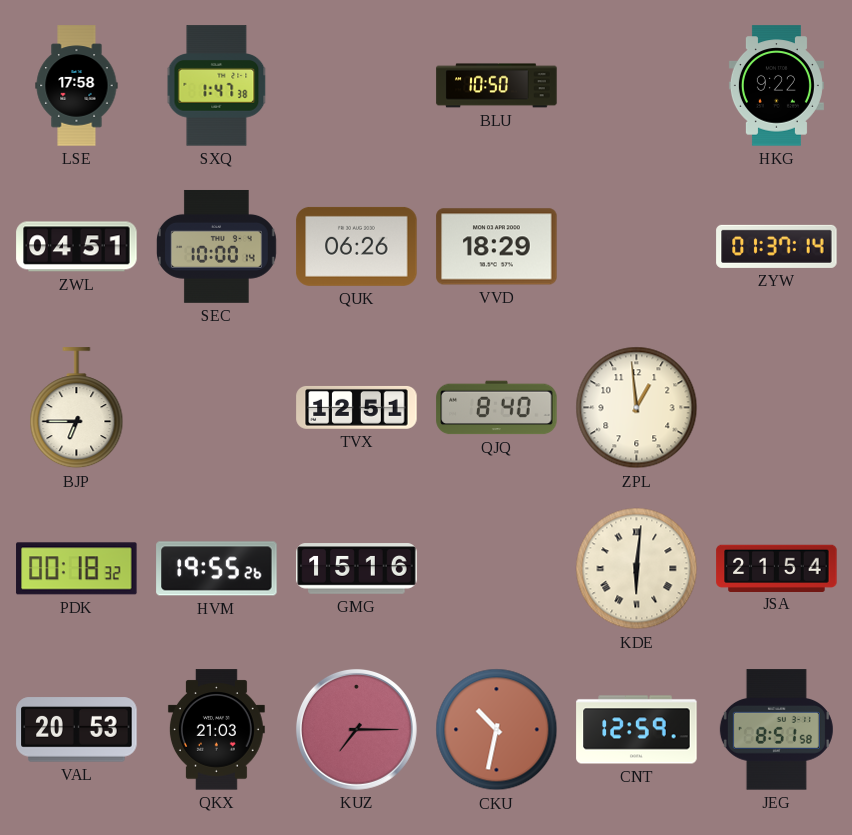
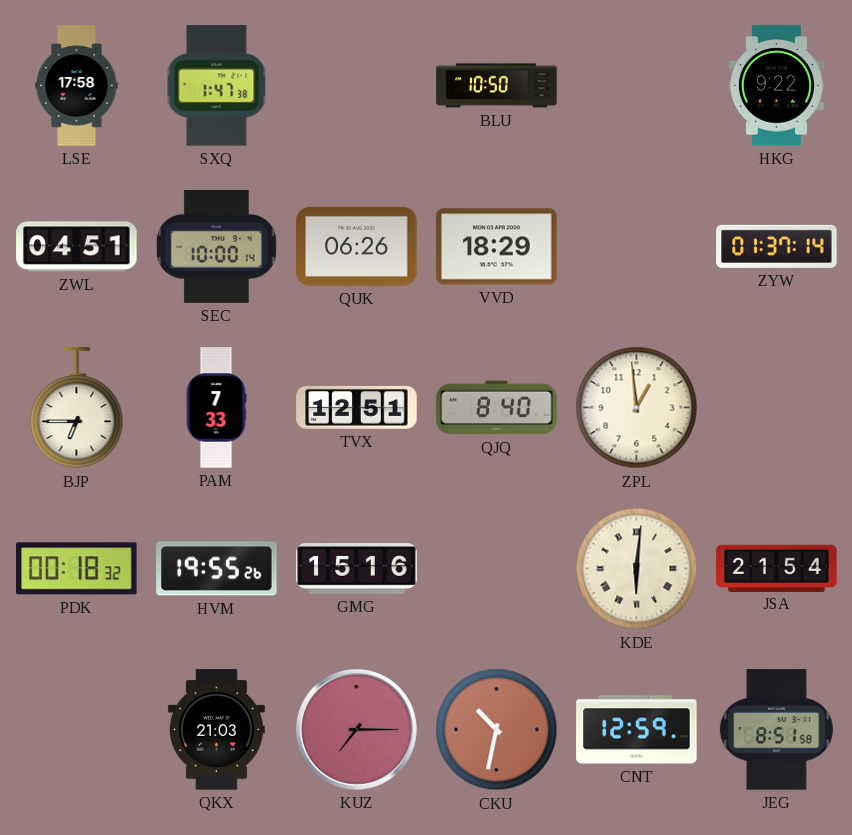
PAM: none -> 7:33
VAL: 20:53 -> none
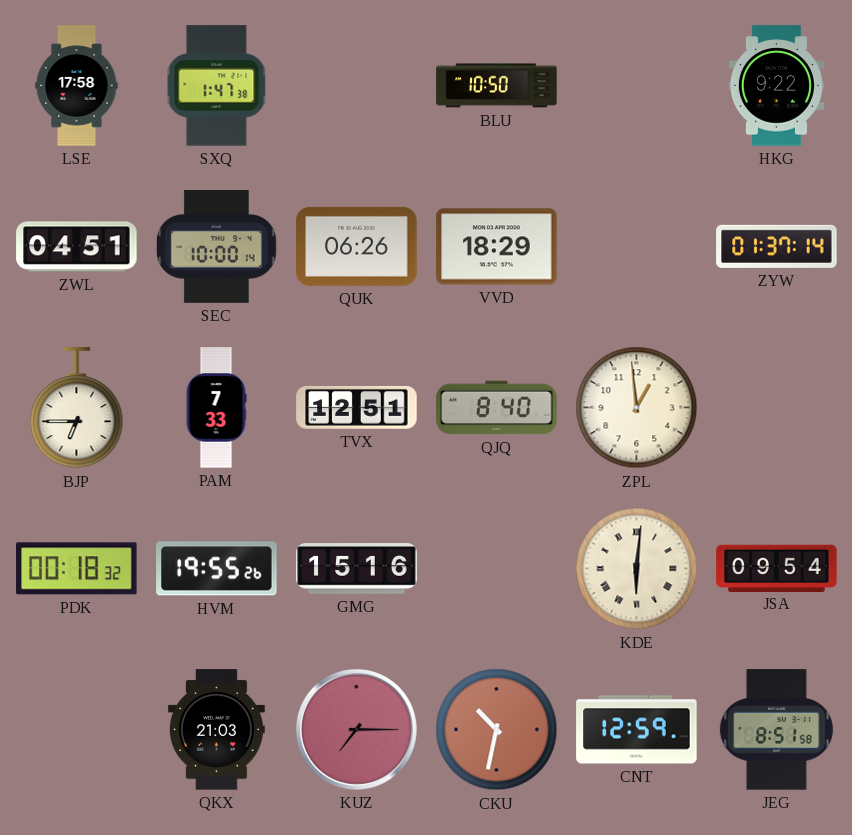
JSA: 21:54 -> 09:54
